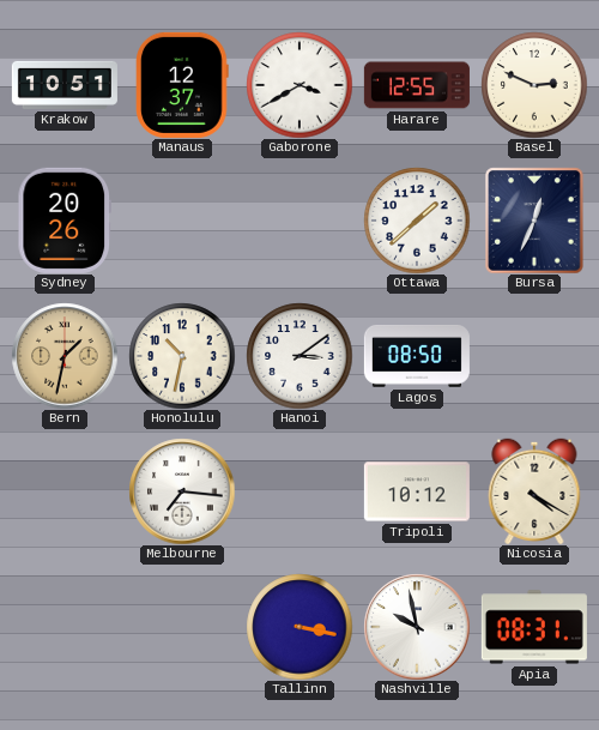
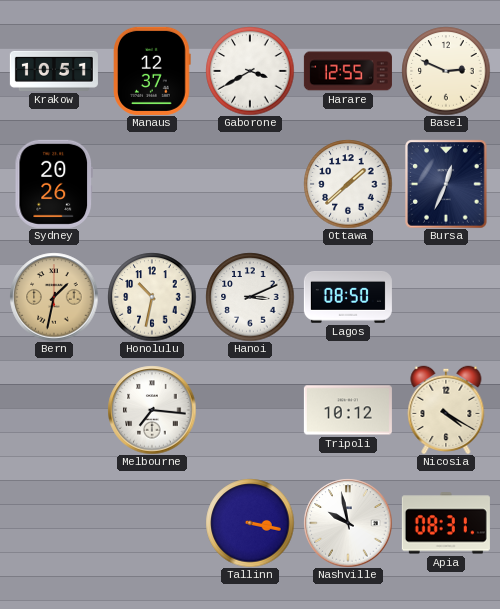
Hanoi: 3:09 -> 3:11
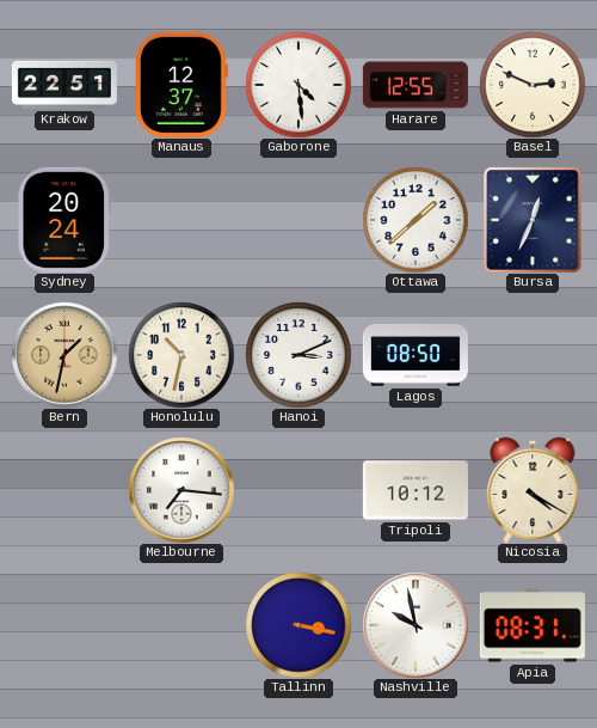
Krakow: 10:51 -> 22:51
Gaborone: 3:40 -> 4:29
Sydney: 20:26 -> 20:24
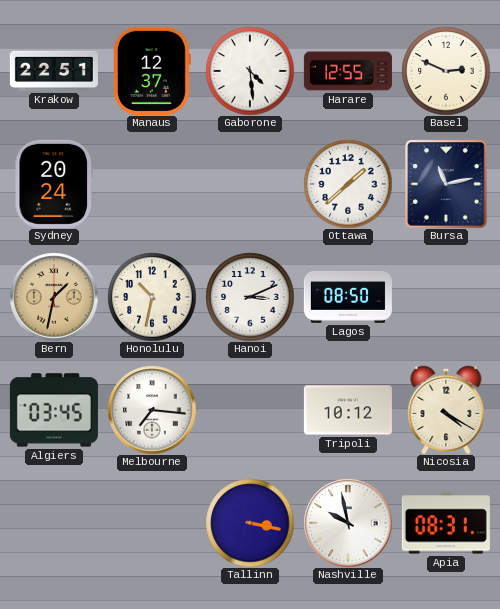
Bursa: 12:34 -> 11:13
Algiers: none -> 03:45
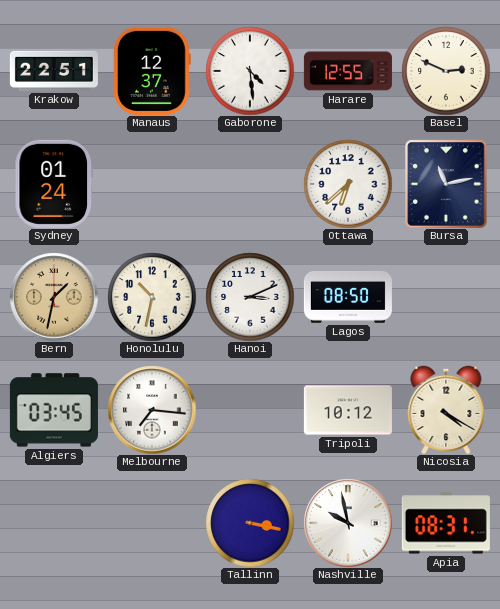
Sydney: 20:24 -> 01:24
Ottawa: 1:38 -> 6:38
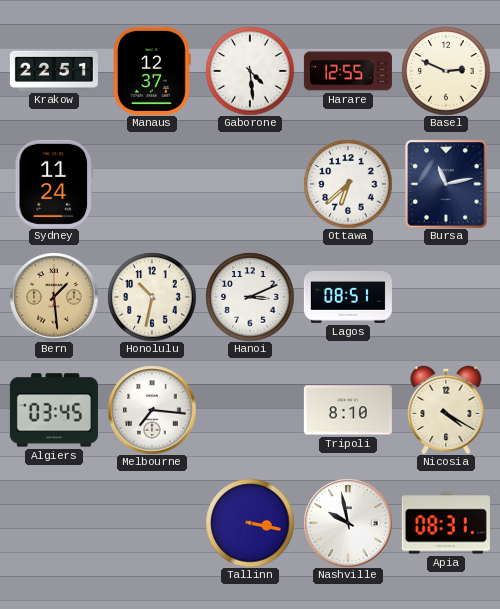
Sydney: 01:24 -> 11:24
Bern: 1:32 -> 1:29
Lagos: 08:50 -> 08:51
Tripoli: 10:12 -> 8:10
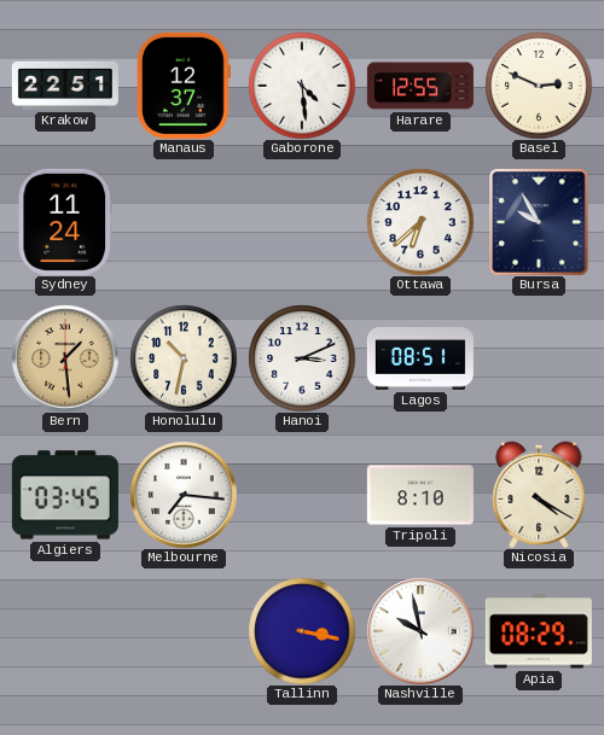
Bursa: 11:13 -> 9:55
Apia: 08:31 -> 08:29
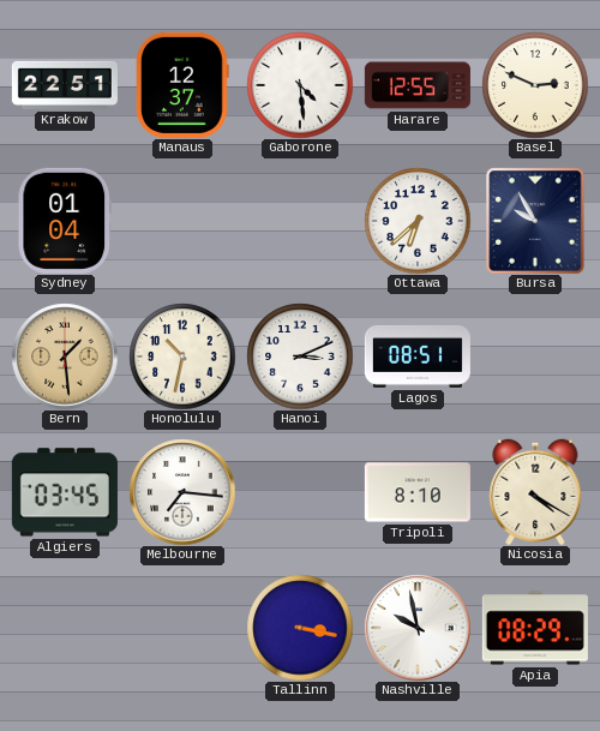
Sydney: 11:24 -> 01:04
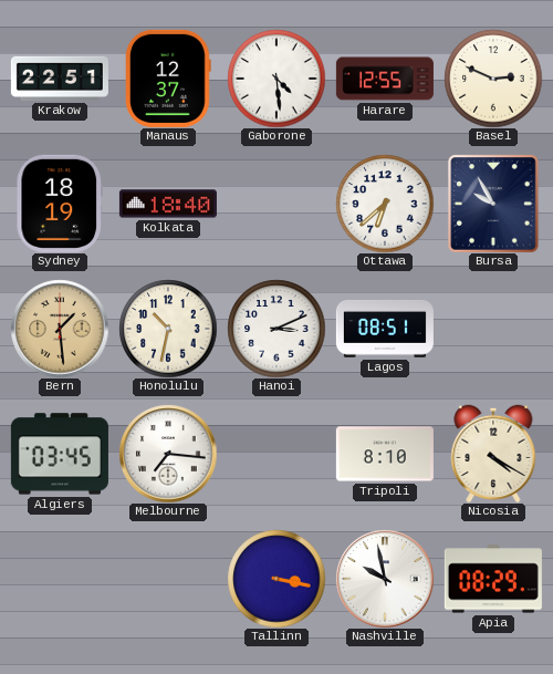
Sydney: 01:04 -> 18:19
Kolkata: none -> 18:40
